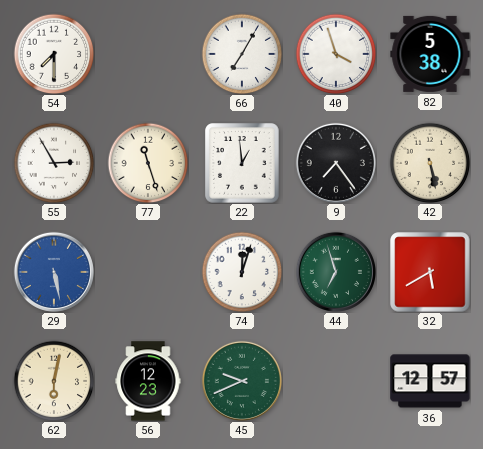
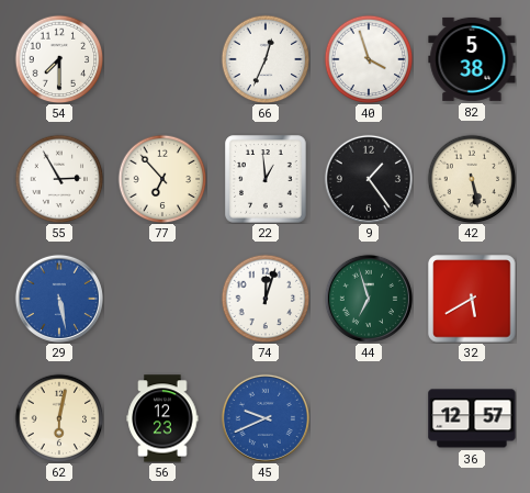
66: 7:05 -> 12:34
77: 11:27 -> 6:53
9: 7:24 -> 1:24
45 dial: green -> blue
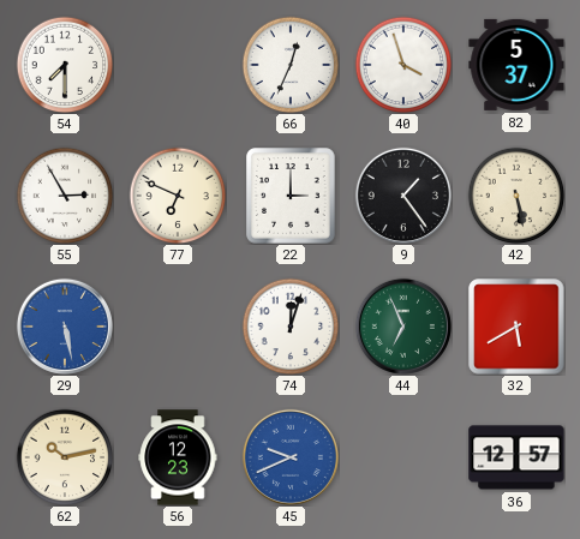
82: 5:38 -> 5:37
77: 6:53 -> 6:49
22: 12:59 -> 3:00
44: 6:57 -> 6:56
62: 6:02 -> 10:13
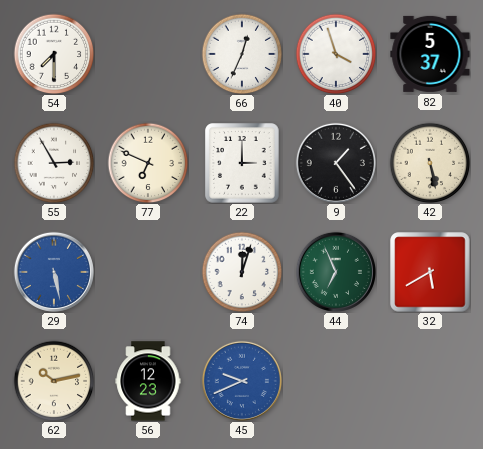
36: 12:57 -> none
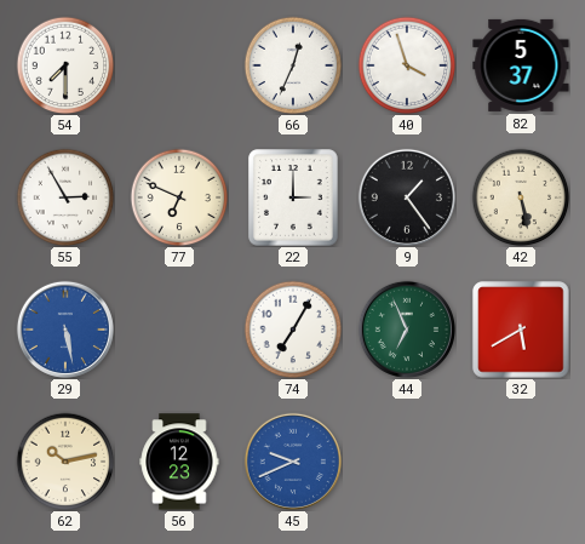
74: 12:03 -> 7:05
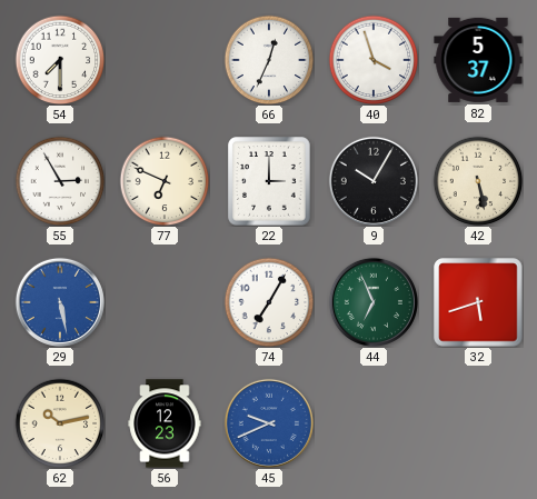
9: 1:24 -> 10:05
32: 5:40 -> 5:42
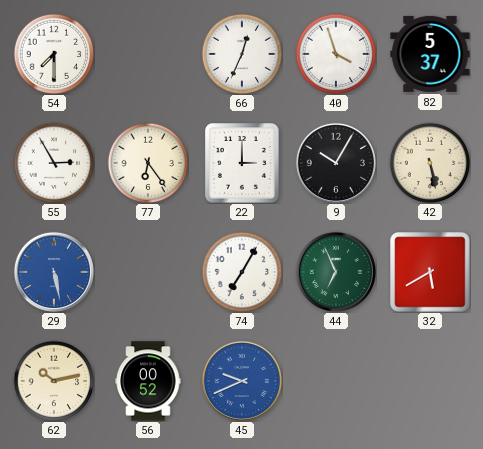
77: 6:49 -> 6:24
32: 5:42 -> 5:40
56: 12:23 -> 00:52
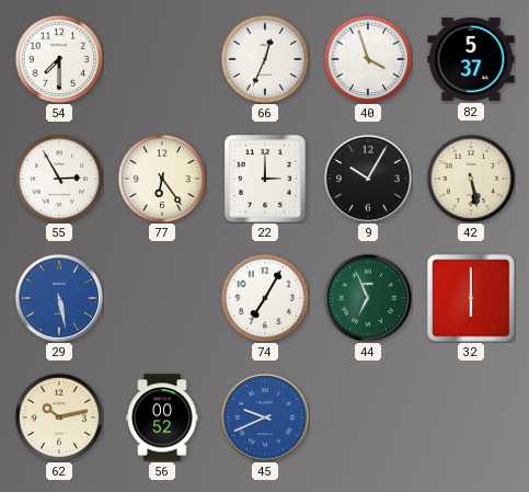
32: 5:40 -> 6:00
